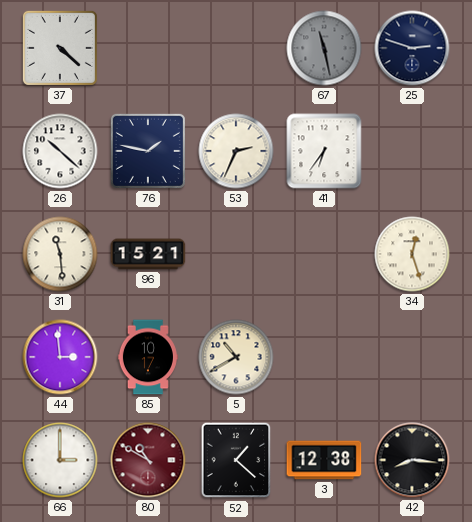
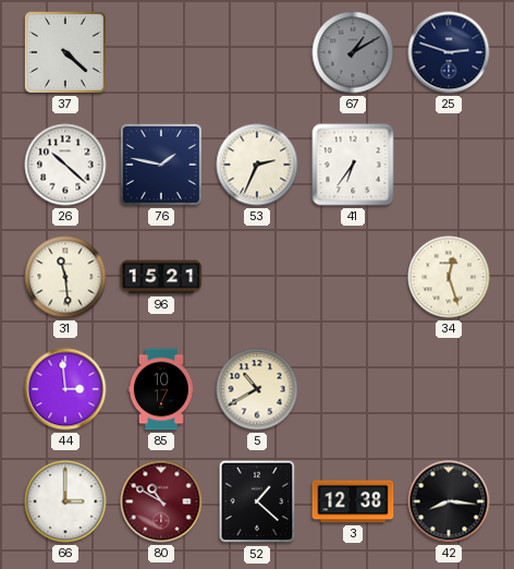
67: 11:28 -> 1:10
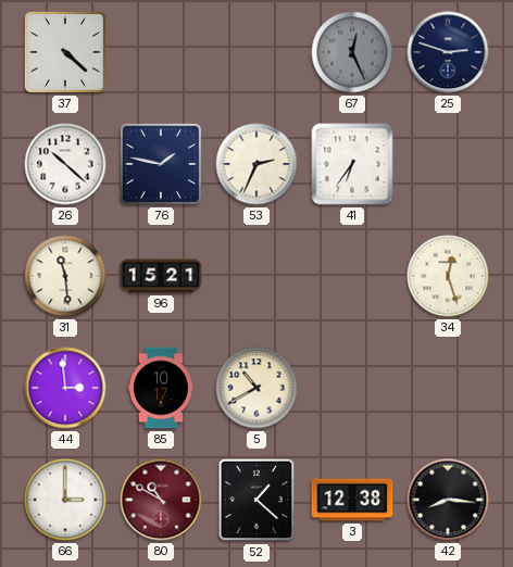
67: 1:10 -> 12:26
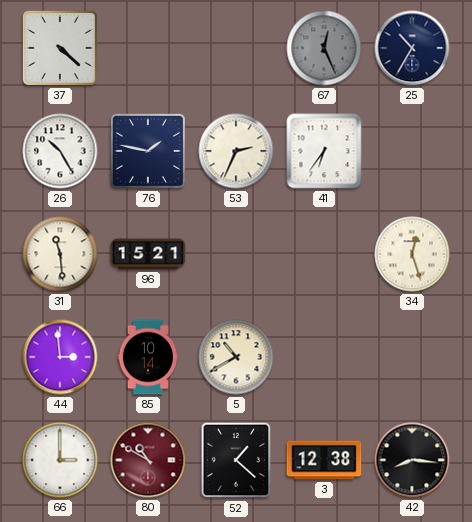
25: 2:48 -> 10:35
26: 10:22 -> 10:25
85: 10:17 -> 10:14
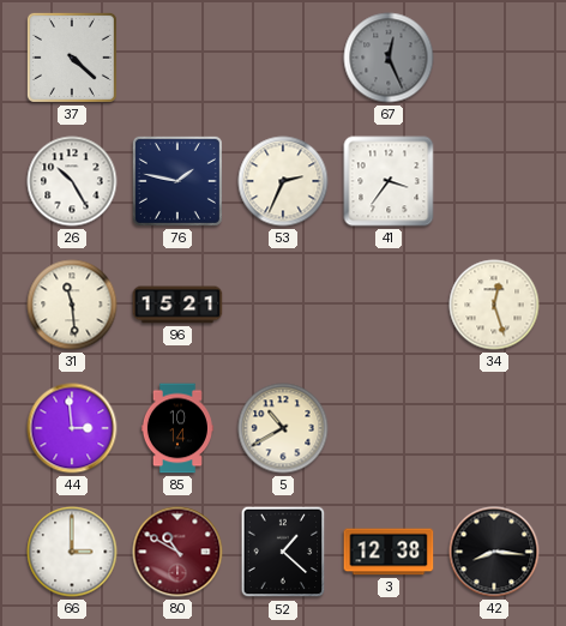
25: 10:35 -> none
41: 6:36 -> 3:36
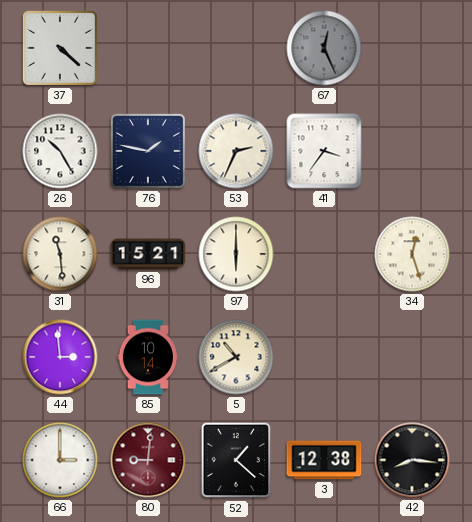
97: none -> 6:00
80: 10:50 -> 9:01
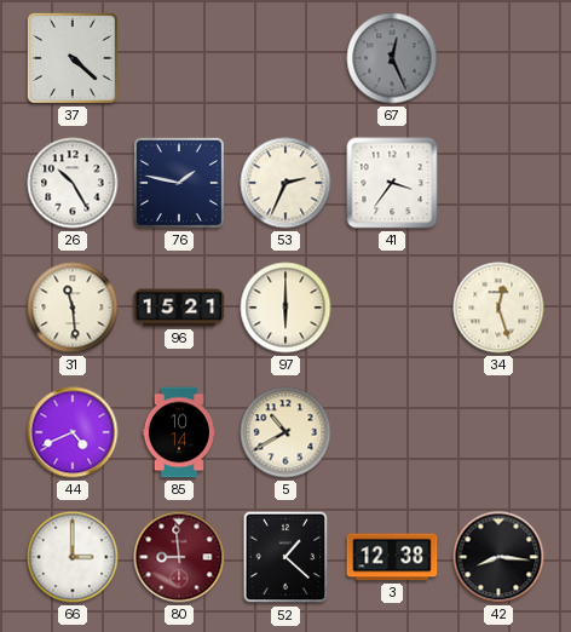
44: 2:59 -> 4:41
80: 9:01 -> 8:59
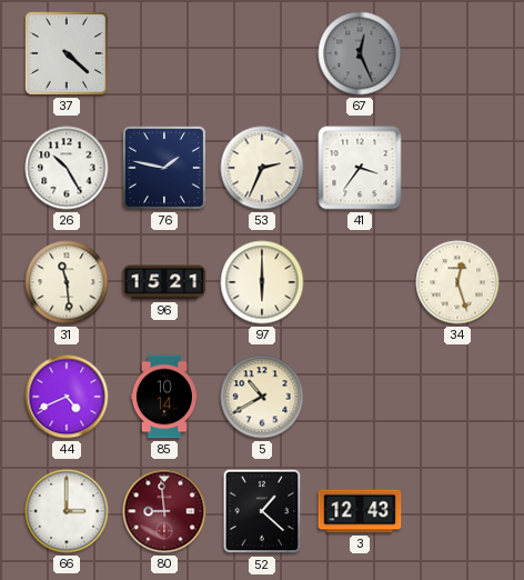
3: 12:38 -> 12:43
42: 8:16 -> none
